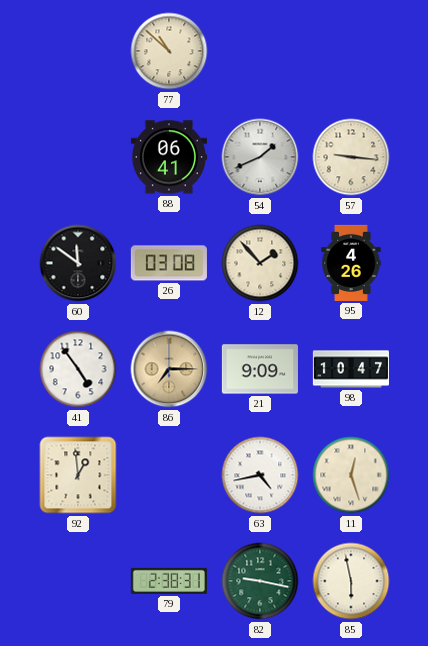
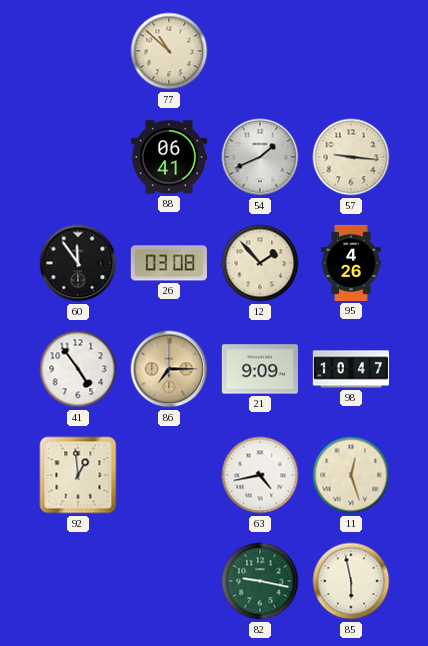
60: 11:51 -> 11:54
79: 2:38 -> none
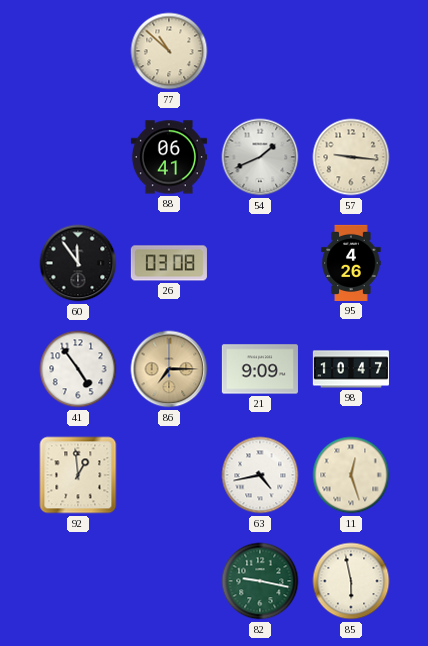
12: 1:53 -> none
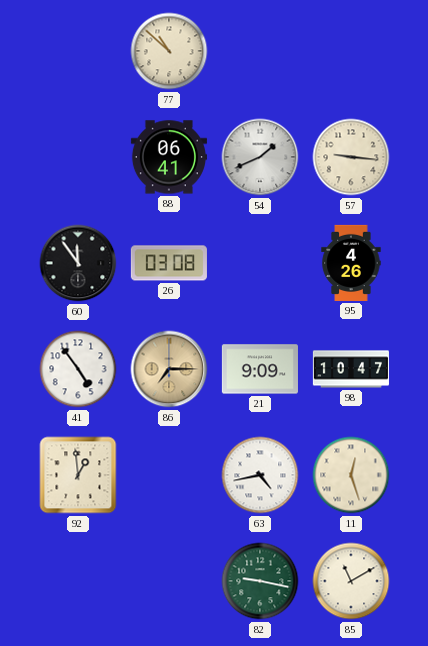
85: 5:58 -> 11:10
